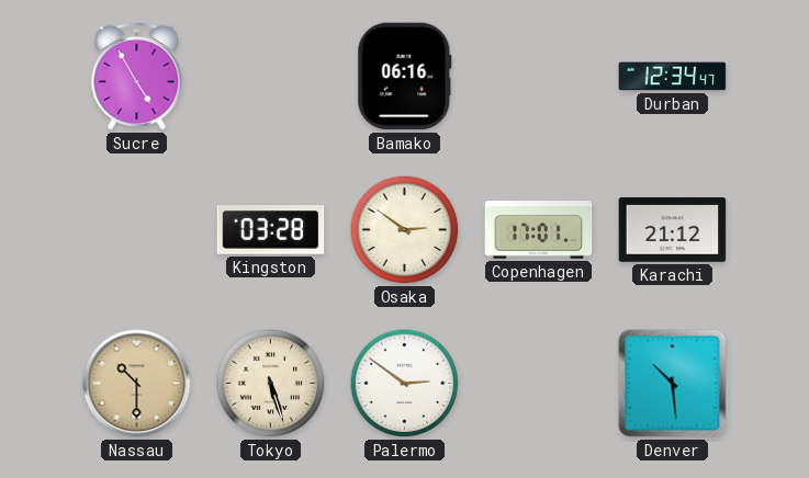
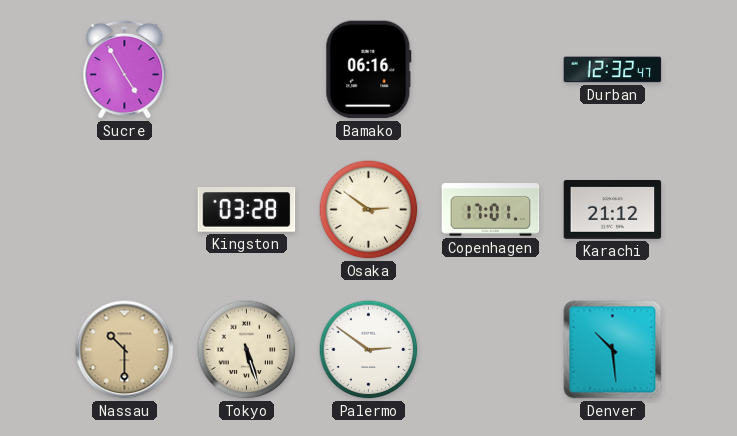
Durban: 12:34 -> 12:32
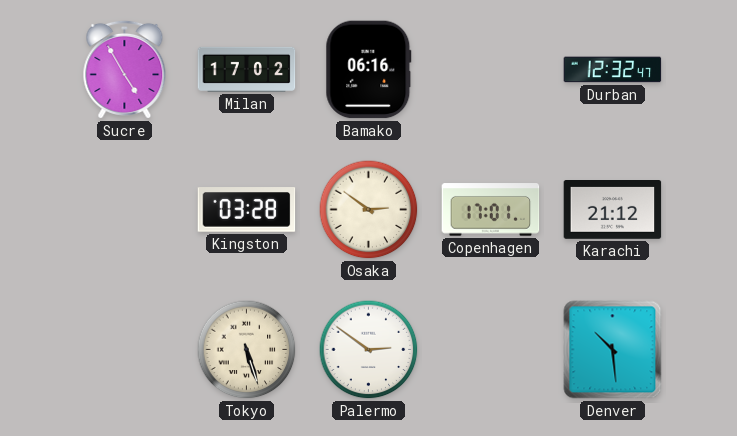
Milan: none -> 17:02
Nassau: 10:30 -> none
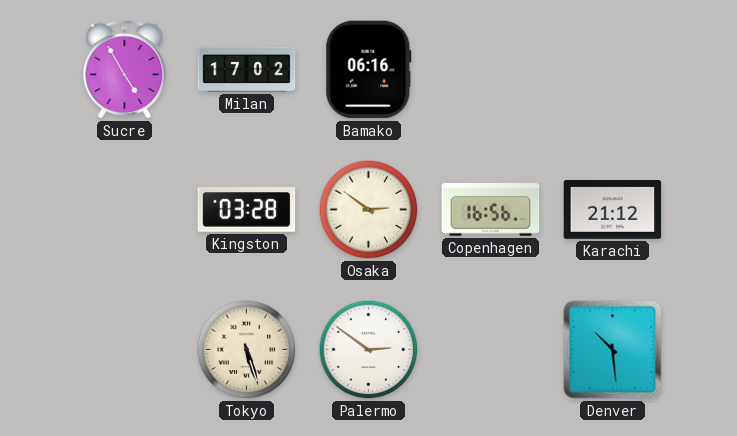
Durban: 12:32 -> none
Copenhagen: 17:01 -> 16:56
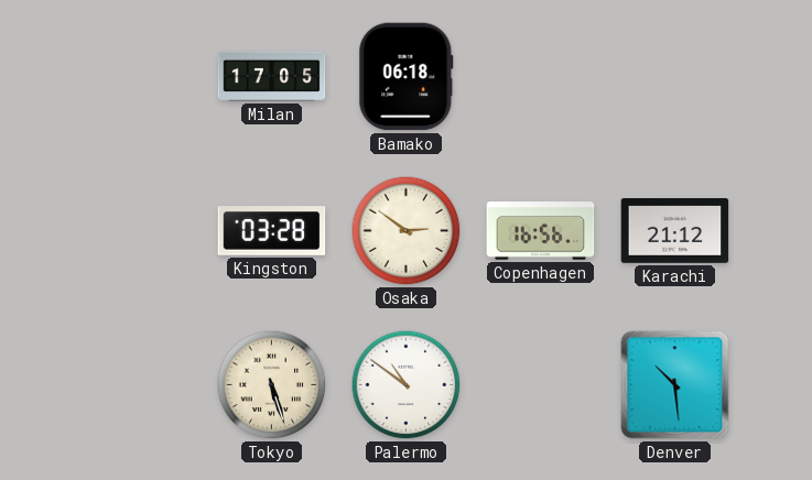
Sucre: 4:55 -> none
Milan: 17:02 -> 17:05
Bamako: 06:16 -> 06:18
Palermo: 2:51 -> 10:51
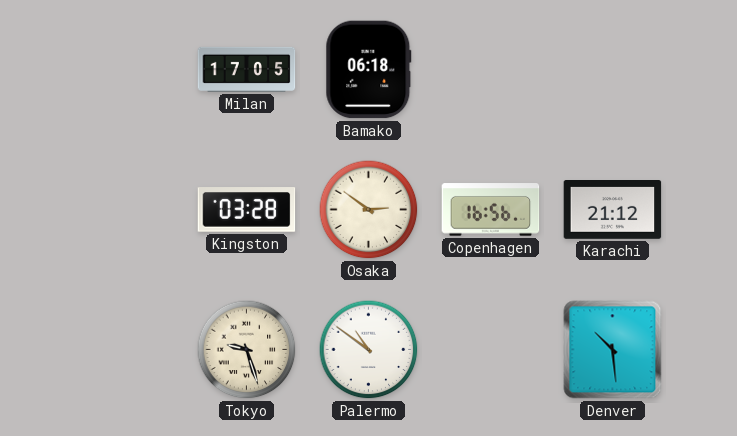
Tokyo: 5:27 -> 9:27
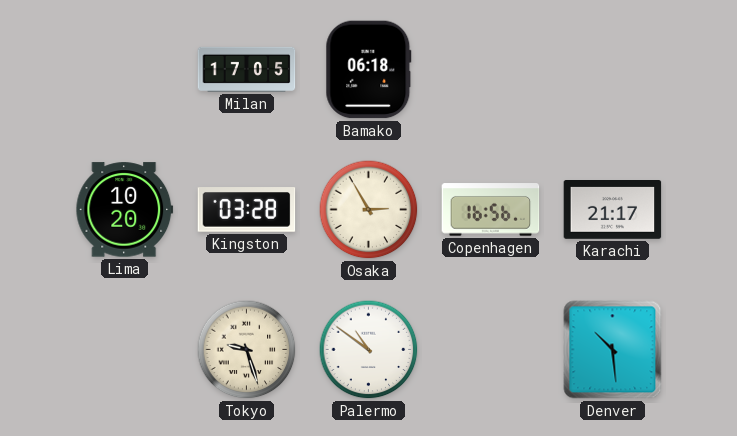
Lima: none -> 10:20
Osaka: 2:51 -> 2:55
Karachi: 21:12 -> 21:17
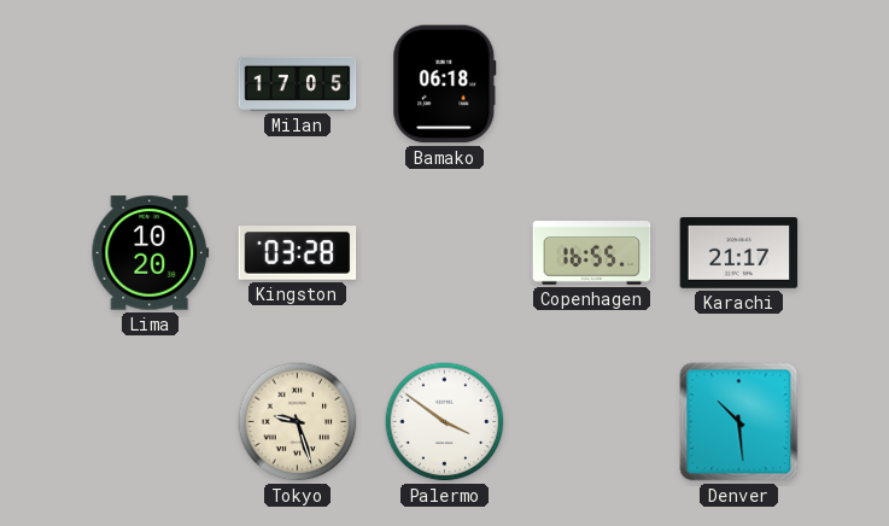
Osaka: 2:55 -> none
Copenhagen: 16:56 -> 16:55
Palermo: 10:51 -> 3:51
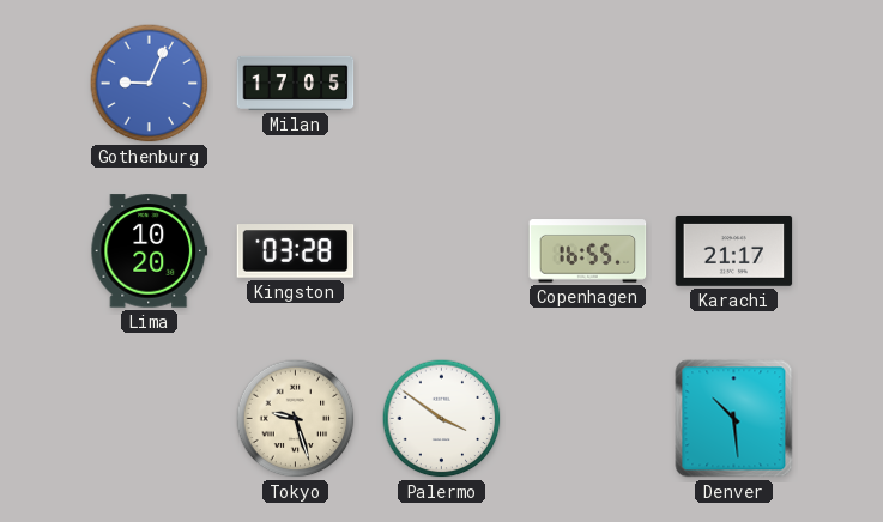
Gothenburg: none -> 9:04
Bamako: 06:18 -> none
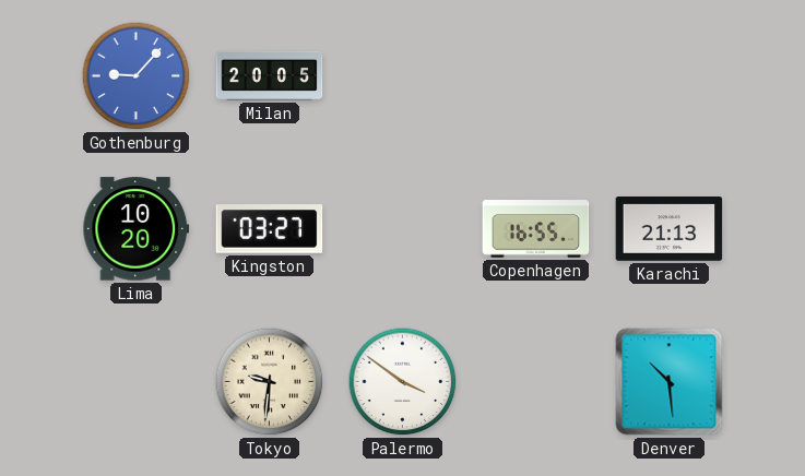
Gothenburg: 9:04 -> 9:07
Milan: 17:05 -> 20:05
Kingston: 03:28 -> 03:27
Karachi: 21:17 -> 21:13
Tokyo: 9:27 -> 9:31
